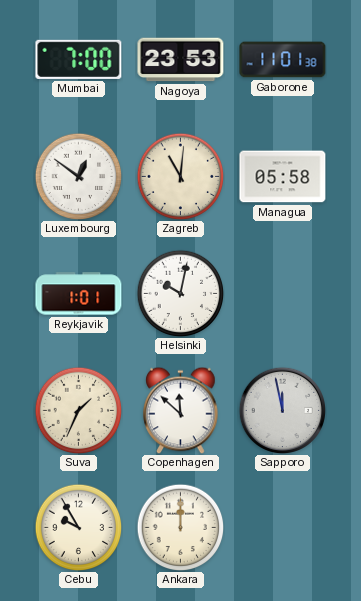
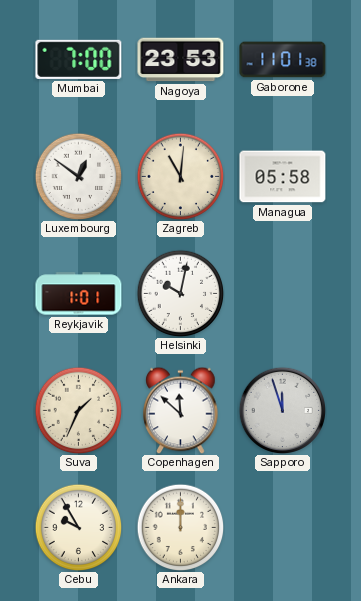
Sapporo: 11:58 -> 11:57
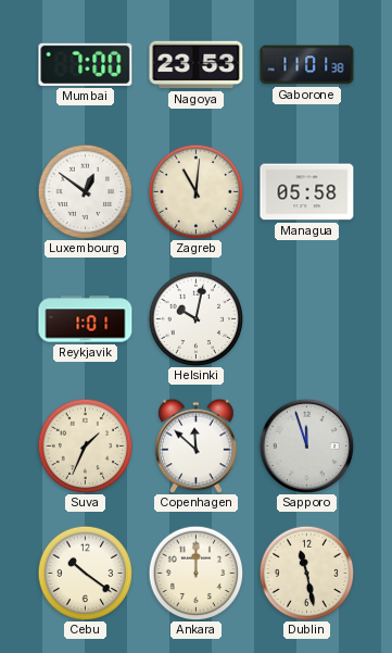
Cebu: 9:55 -> 10:21
Dublin: none -> 11:28
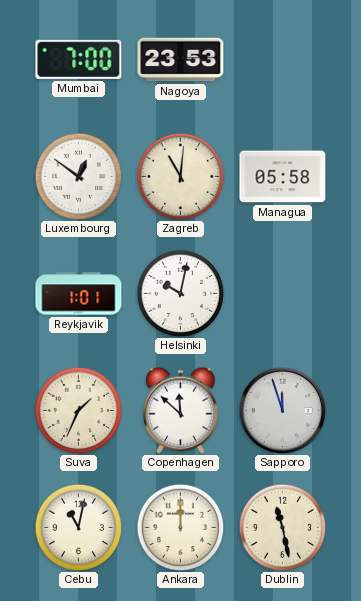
Gaborone: 11:01 -> none
Cebu: 10:21 -> 11:02
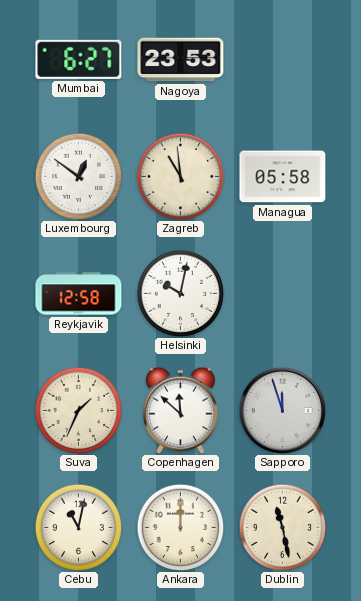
Mumbai: 7:00 -> 6:27
Zagreb: 11:01 -> 10:59
Reykjavik: 1:01 -> 12:58
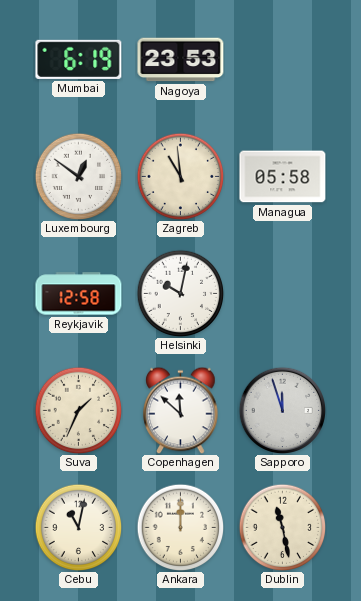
Mumbai: 6:27 -> 6:19
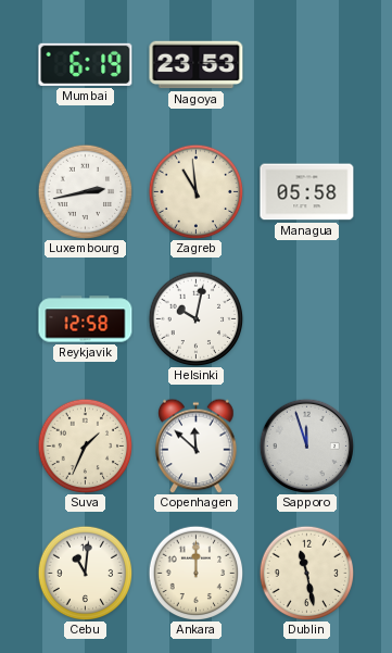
Luxembourg: 12:51 -> 2:43
Cebu: 11:02 -> 11:01
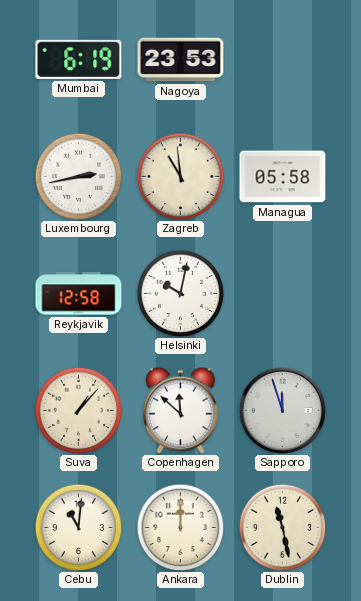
Suva: 1:34 -> 1:07
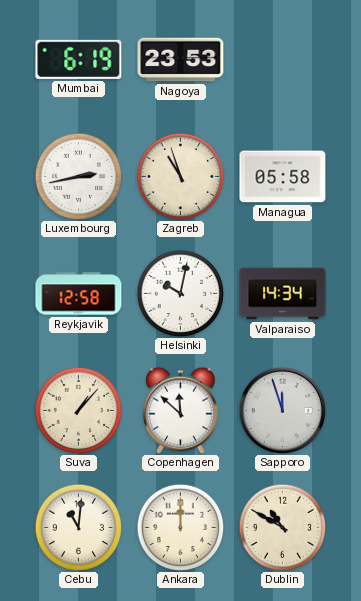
Zagreb: 10:59 -> 10:57
Valparaiso: none -> 14:34
Dublin: 11:28 -> 10:50
